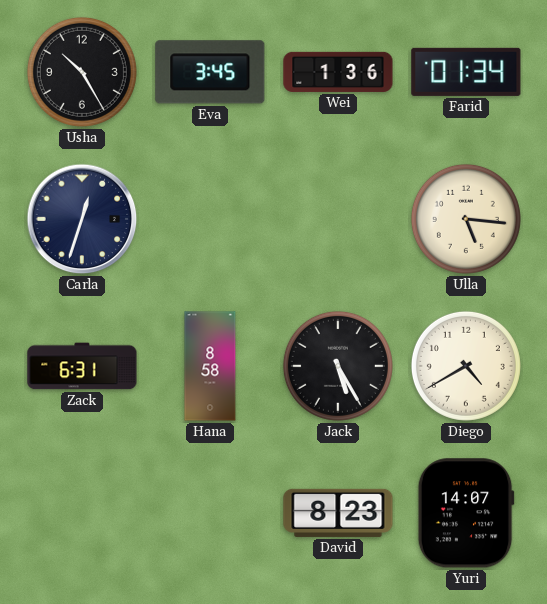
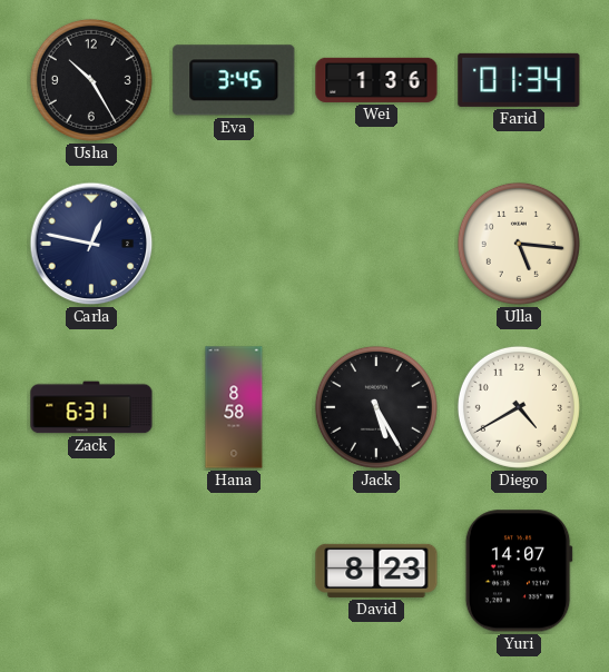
Carla: 12:33 -> 12:47
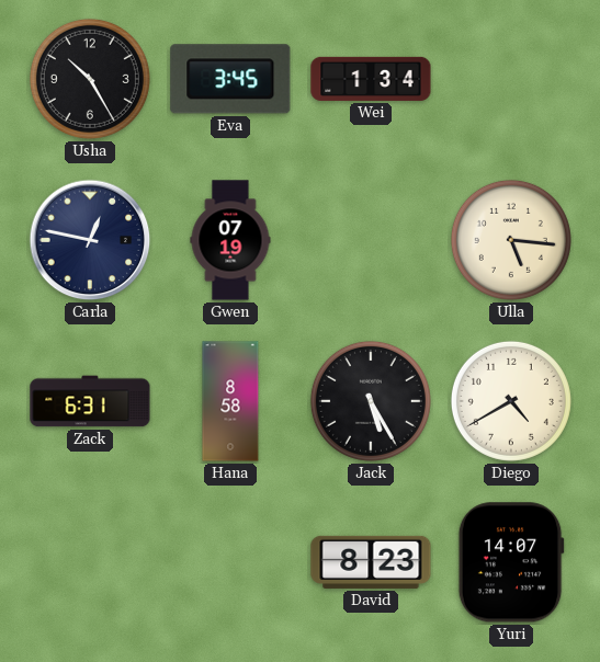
Wei: 1:36 -> 1:34
Farid: 01:34 -> none
Gwen: none -> 07:19
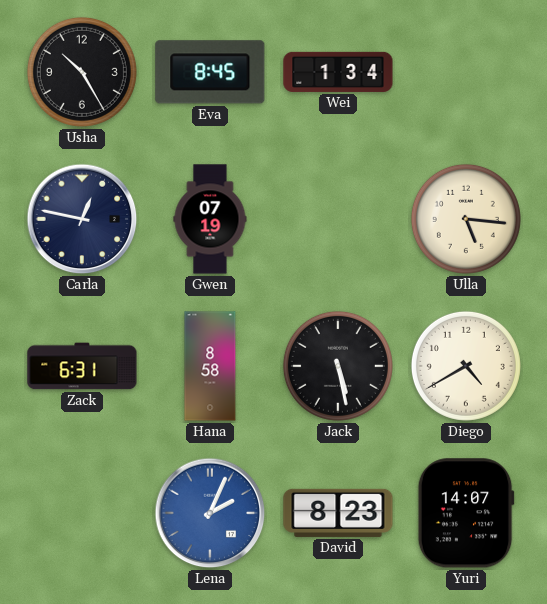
Eva: 3:45 -> 8:45
Jack: 5:25 -> 5:28
Lena: none -> 2:04
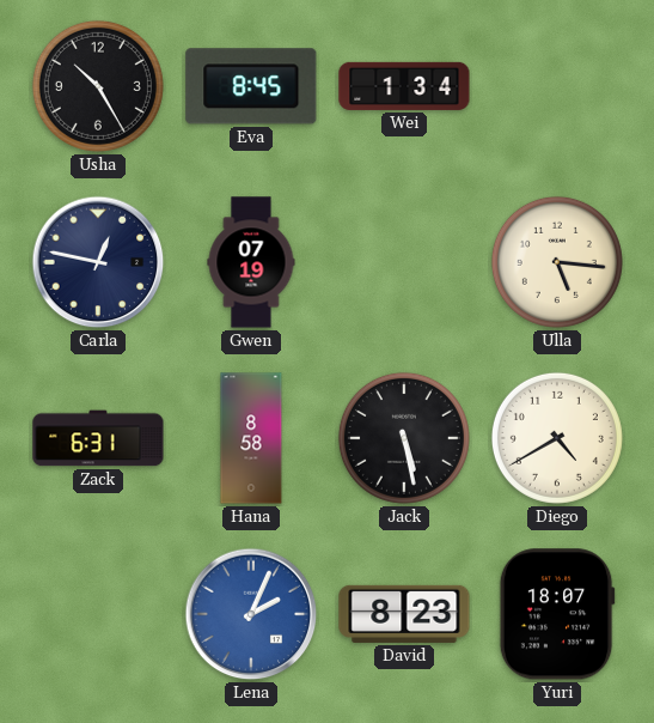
Yuri: 14:07 -> 18:07
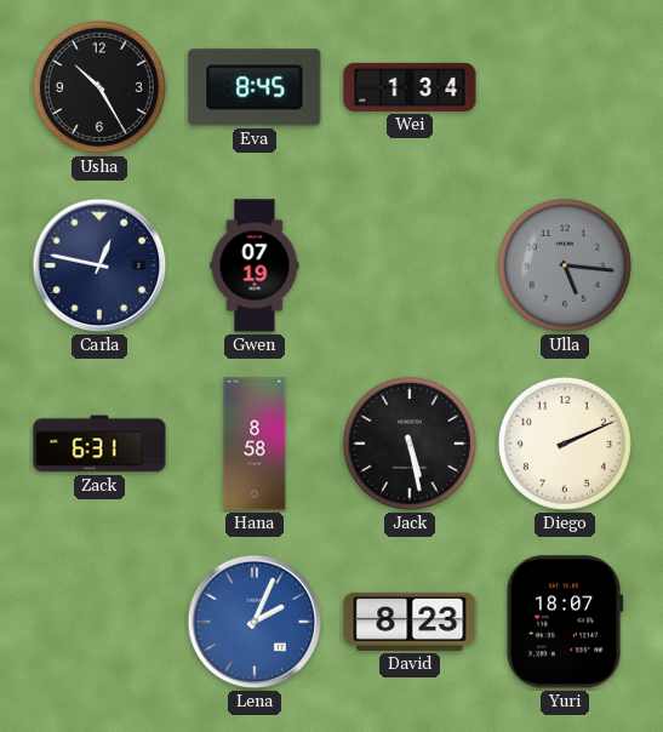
Ulla dial: cream -> grey
Diego: 4:40 -> 2:11
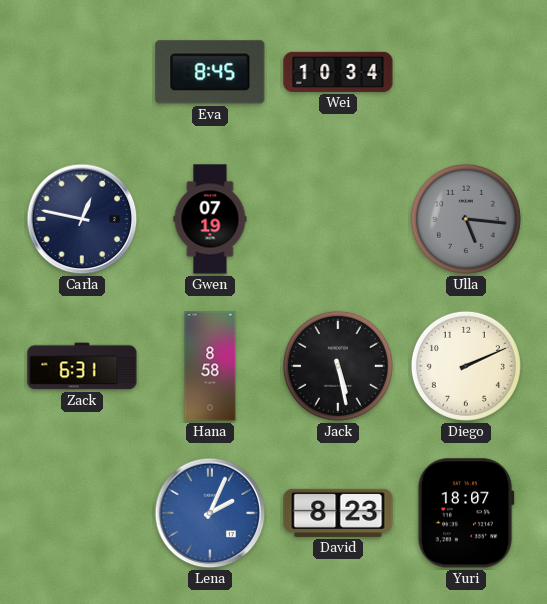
Usha: 10:25 -> none
Wei: 1:34 -> 10:34
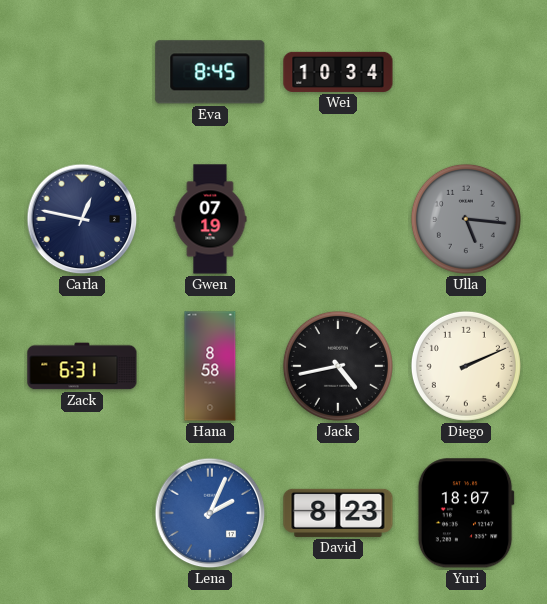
Jack: 5:28 -> 4:43
